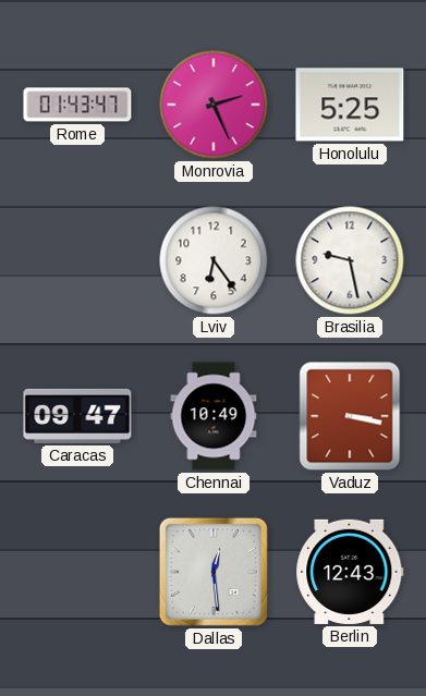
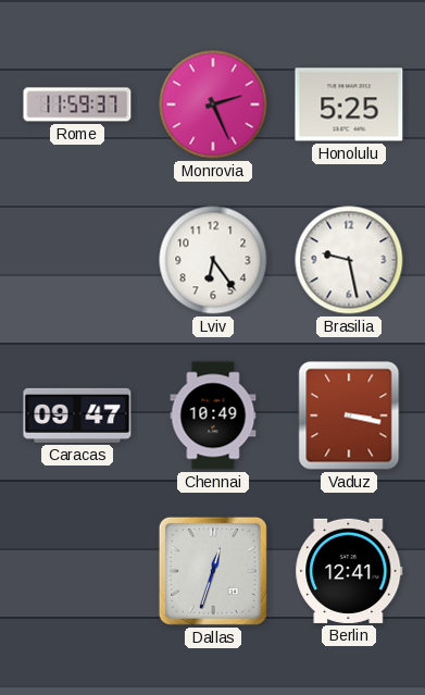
Rome: 01:43 -> 11:59
Dallas: 12:29 -> 12:33
Berlin: 12:43 -> 12:41
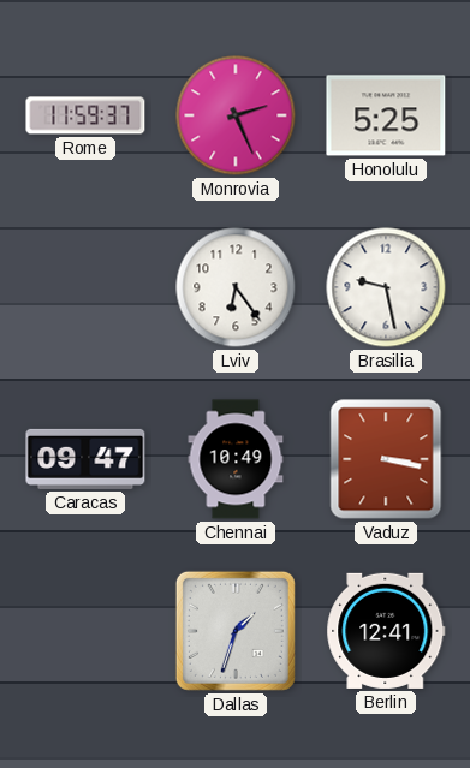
Dallas: 12:33 -> 1:33
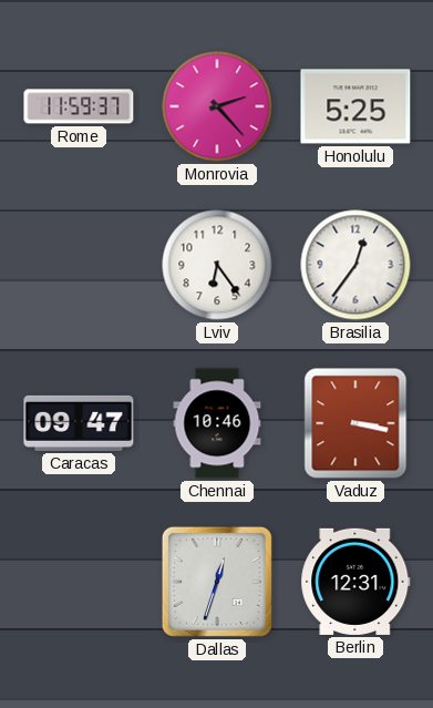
Monrovia: 2:26 -> 2:23
Brasilia: 9:28 -> 12:36
Chennai: 10:49 -> 10:46
Dallas: 1:33 -> 12:33
Berlin: 12:41 -> 12:31
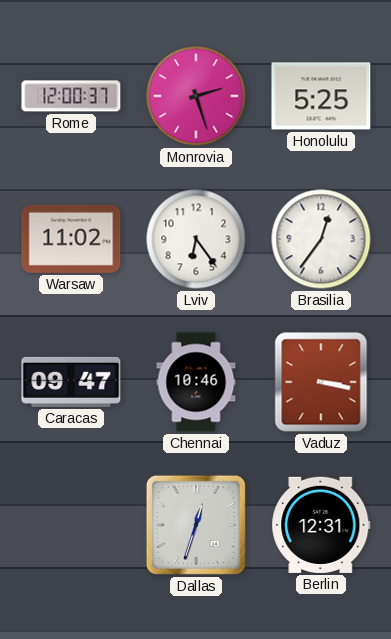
Rome: 11:59 -> 12:00
Monrovia: 2:23 -> 2:27
Warsaw: none -> 11:02
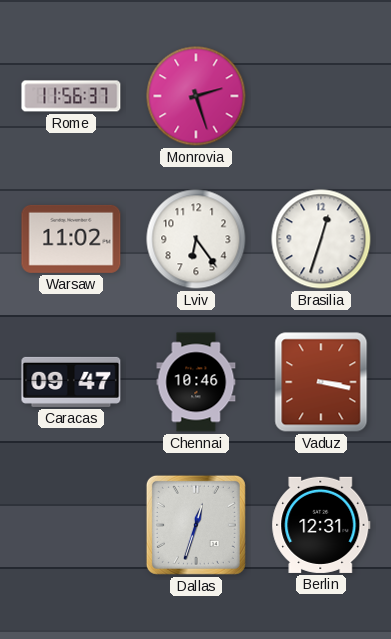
Rome: 12:00 -> 11:56
Honolulu: 5:25 -> none
Brasilia: 12:36 -> 12:33
